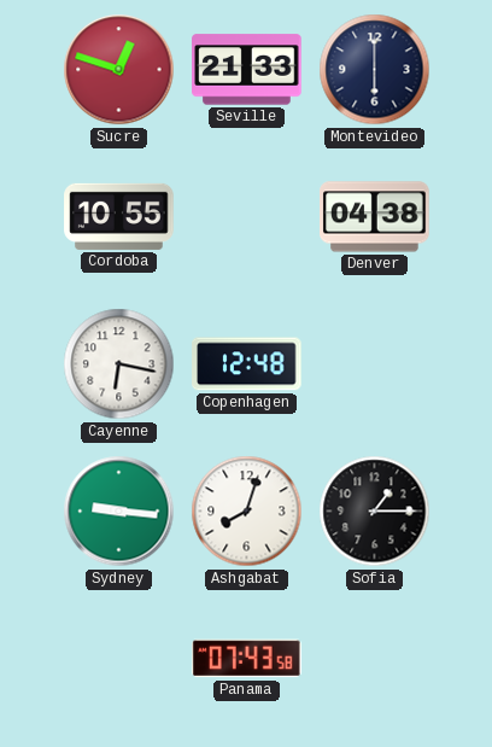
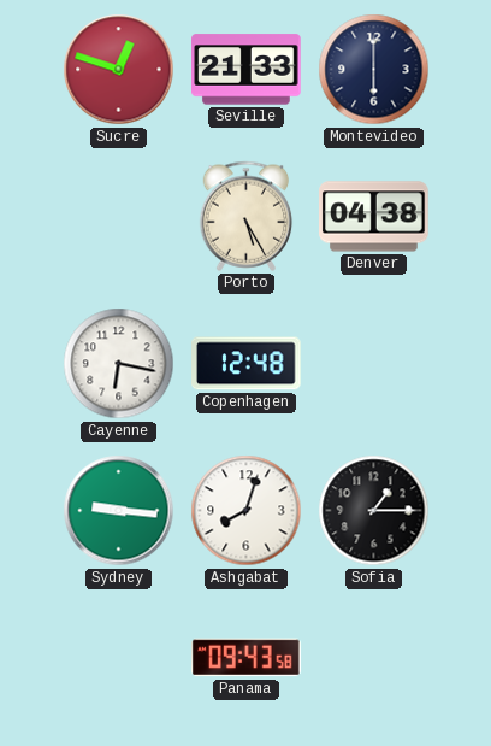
Cordoba: 10:55 -> none
Porto: none -> 5:25
Panama: 07:43 -> 09:43
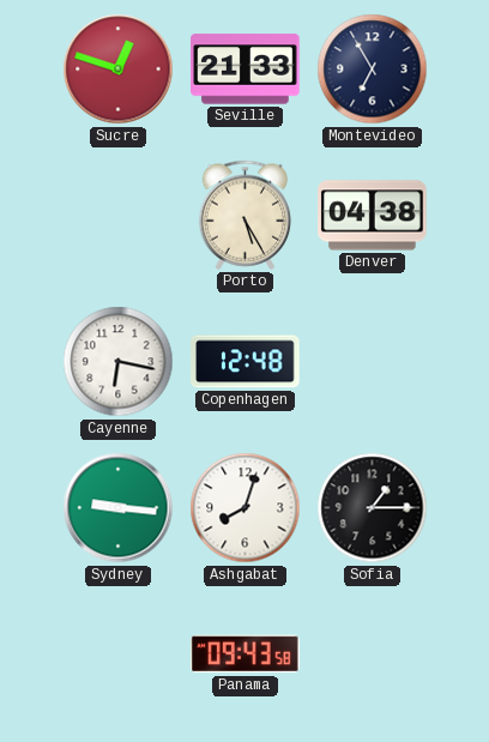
Montevideo: 6:00 -> 6:55
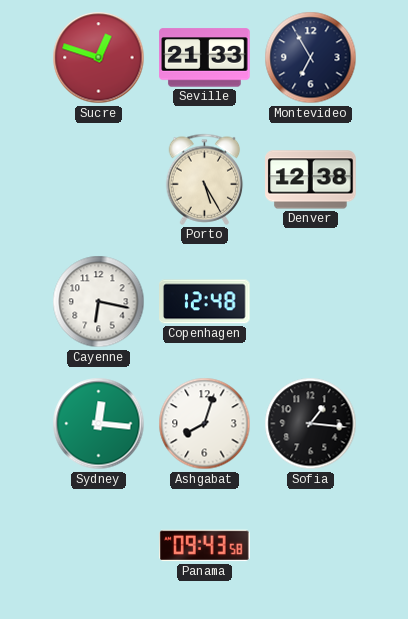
Denver: 04:38 -> 12:38
Sydney: 9:16 -> 12:16
Sofia: 1:15 -> 1:16
